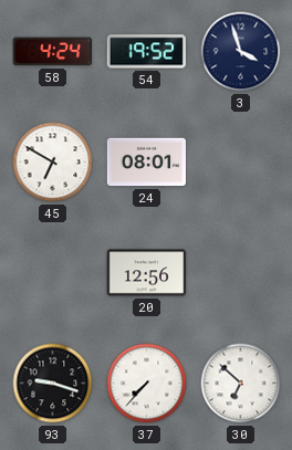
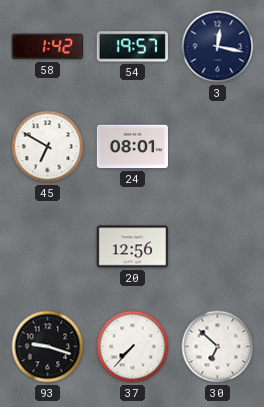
58: 4:24 -> 1:42
54: 19:52 -> 19:57
3: 3:57 -> 12:17
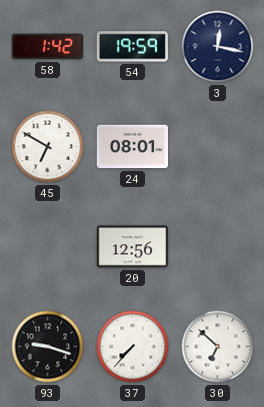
54: 19:57 -> 19:59
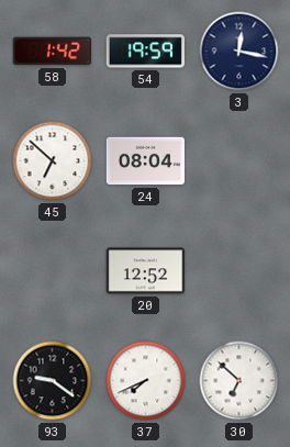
45: 6:50 -> 6:52
24: 08:01 -> 08:04
20: 12:56 -> 12:52
93: 9:18 -> 9:21
37: 7:37 -> 7:41
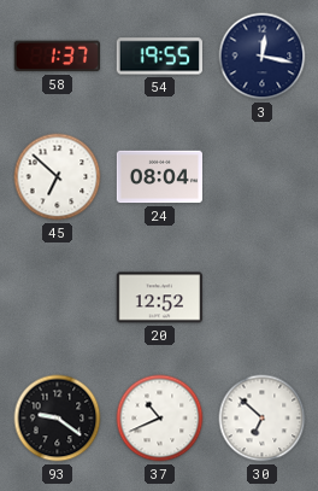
58: 1:42 -> 1:37
54: 19:59 -> 19:55
37: 7:41 -> 10:41
